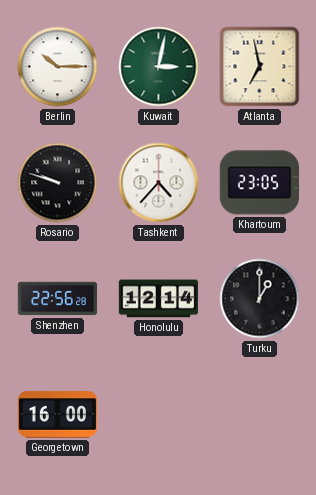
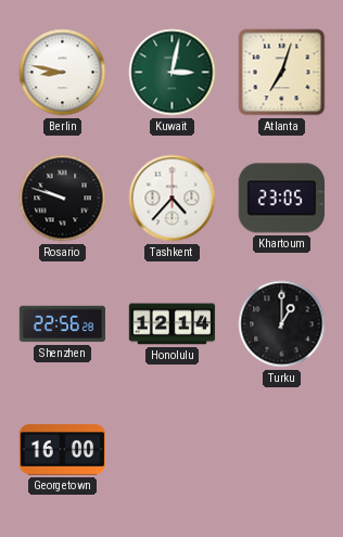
Berlin: 10:15 -> 8:47
Atlanta: 6:58 -> 7:03
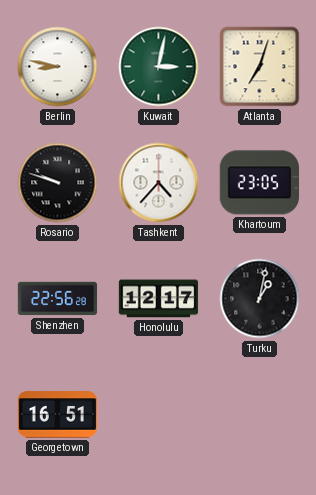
Honolulu: 12:14 -> 12:17
Turku: 1:00 -> 1:02
Georgetown: 16:00 -> 16:51
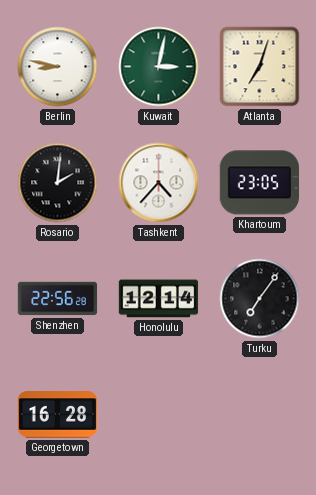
Rosario: 9:48 -> 2:01
Honolulu: 12:17 -> 12:14
Turku: 1:02 -> 7:06
Georgetown: 16:51 -> 16:28
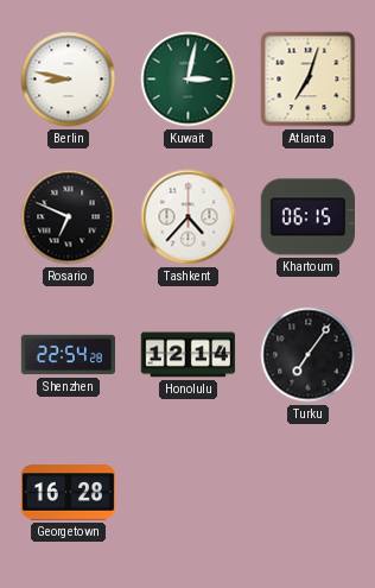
Rosario: 2:01 -> 6:49
Khartoum: 23:05 -> 06:15
Shenzhen: 22:56 -> 22:54
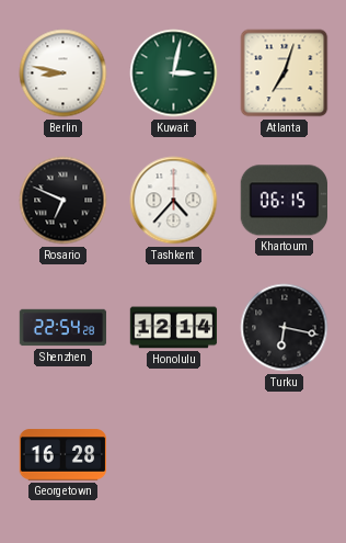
Turku: 7:06 -> 6:17
